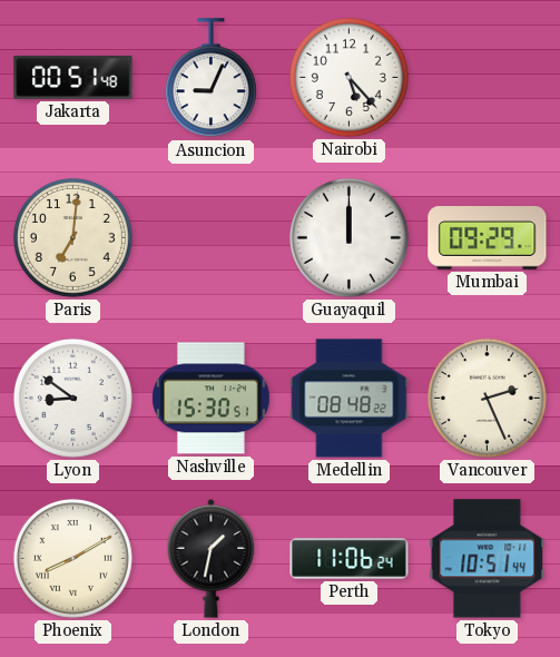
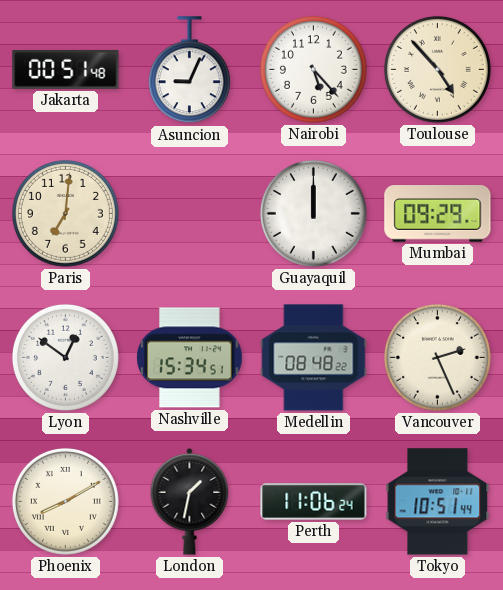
Toulouse: none -> 4:53
Lyon: 8:51 -> 12:51
Nashville: 15:30 -> 15:34
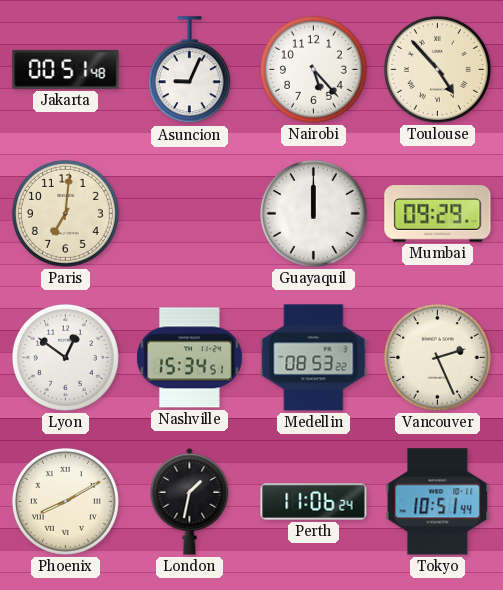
Medellin: 08:48 -> 08:53
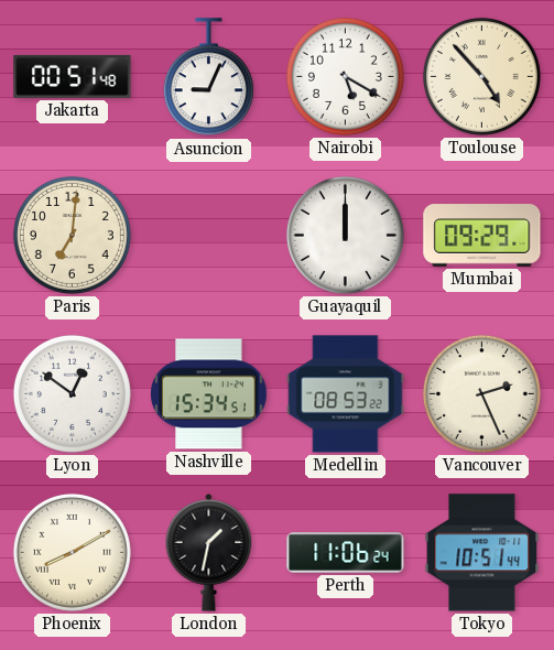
Nairobi: 5:23 -> 5:20
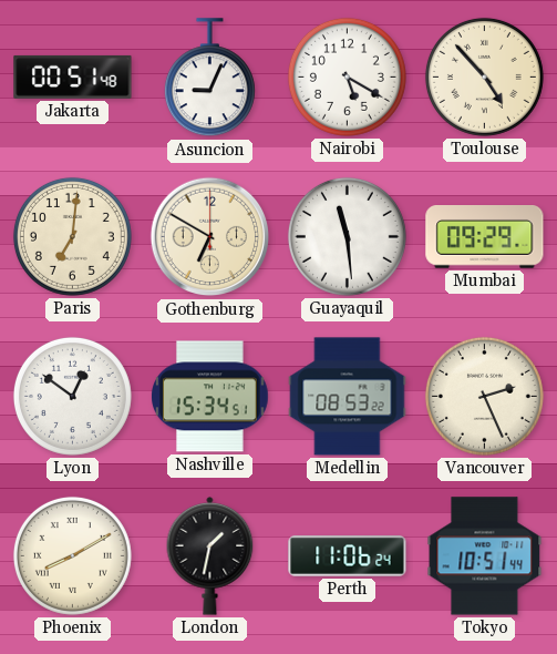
Gothenburg: none -> 6:50
Guayaquil: 12:00 -> 11:29
